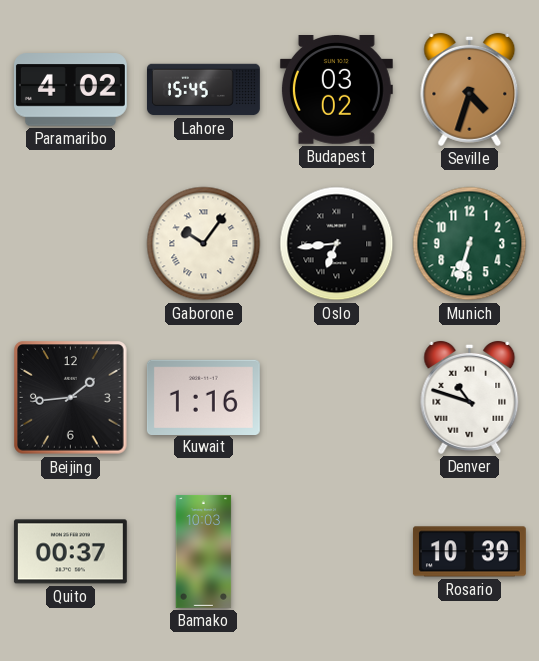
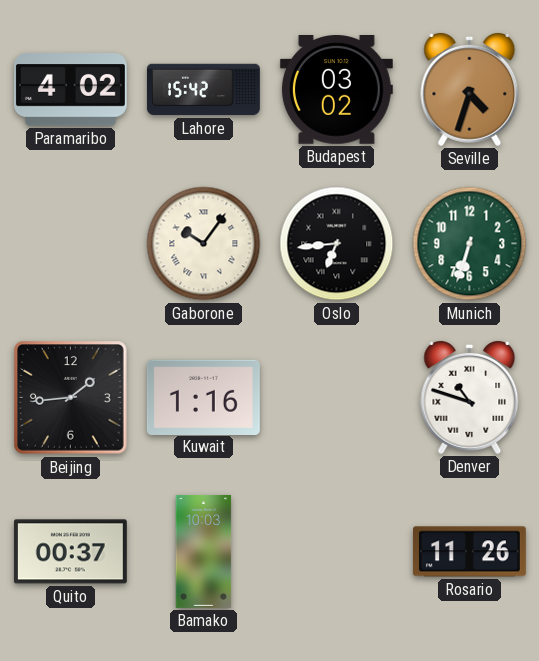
Lahore: 15:45 -> 15:42
Rosario: 10:39 -> 11:26
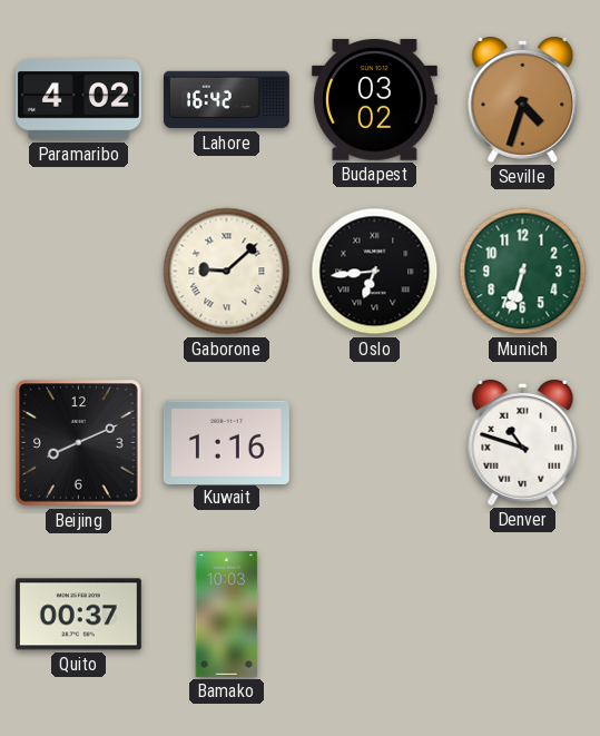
Lahore: 15:42 -> 16:42
Gaborone: 10:06 -> 9:08
Beijing: 1:44 -> 8:11
Rosario: 11:26 -> none
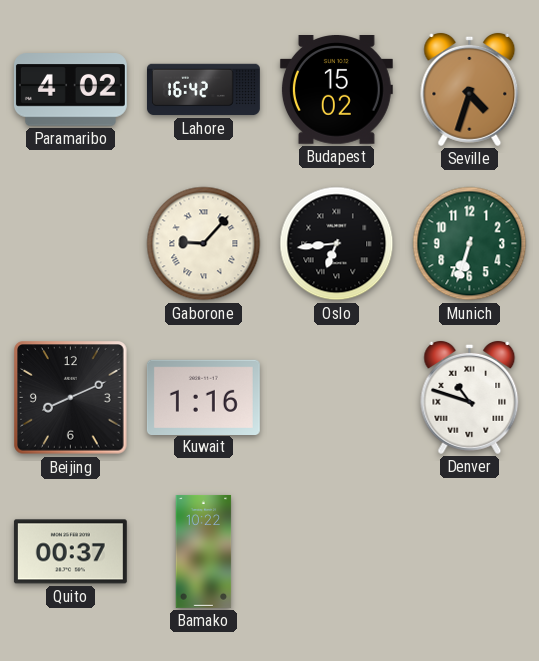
Budapest: 03:02 -> 15:02
Gaborone: 9:08 -> 9:07
Bamako: 10:03 -> 10:22
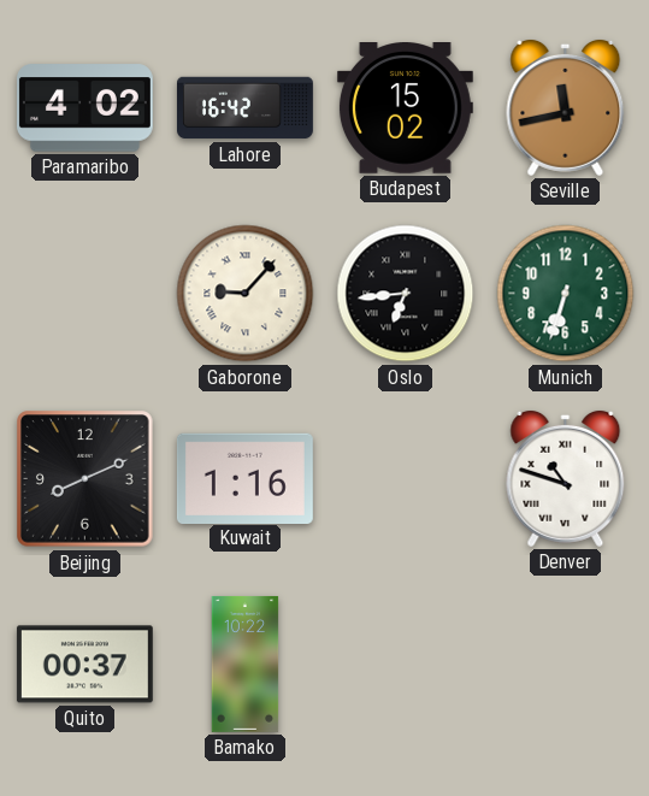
Seville: 4:33 -> 11:43
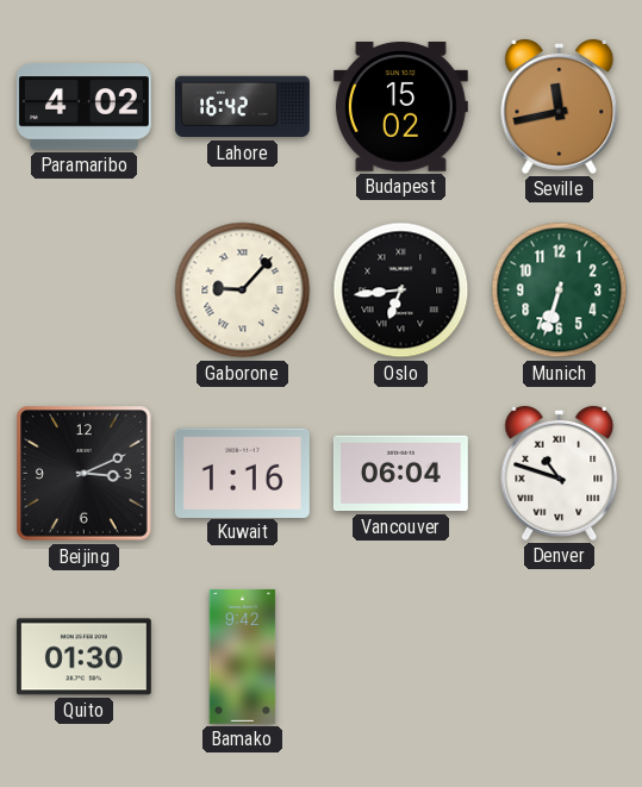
Beijing: 8:11 -> 3:11
Vancouver: none -> 06:04
Quito: 00:37 -> 01:30
Bamako: 10:22 -> 9:42
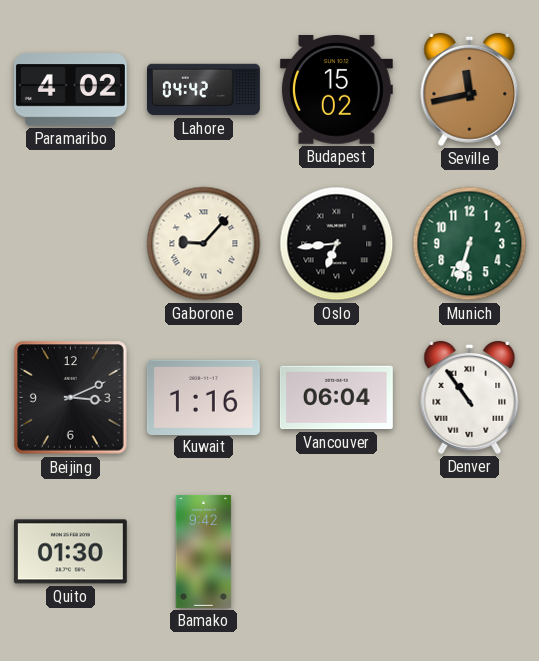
Lahore: 16:42 -> 04:42
Denver: 10:48 -> 10:54
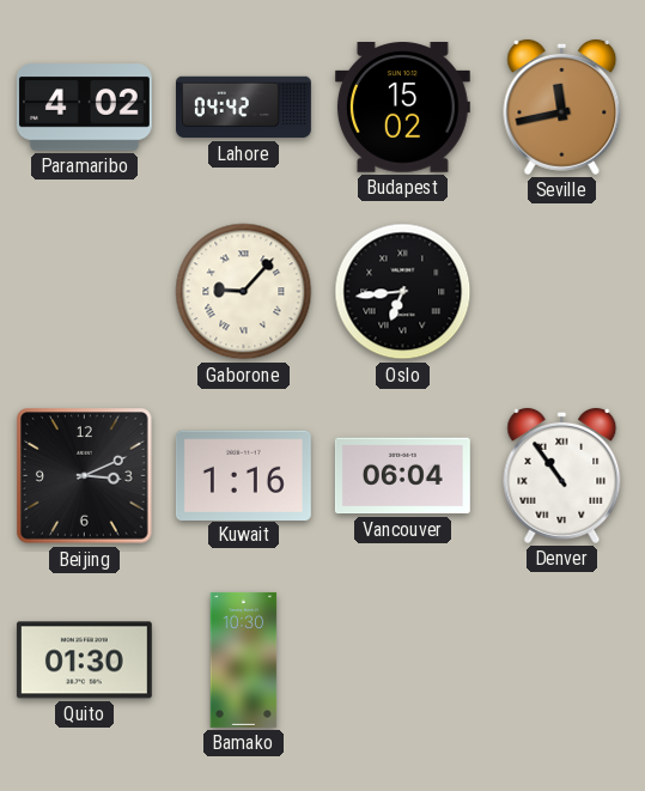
Munich: 6:33 -> none
Bamako: 9:42 -> 10:30
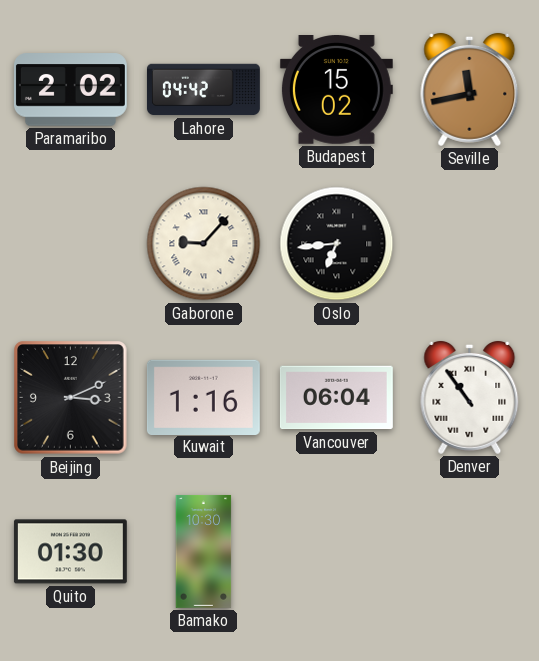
Paramaribo: 4:02 -> 2:02
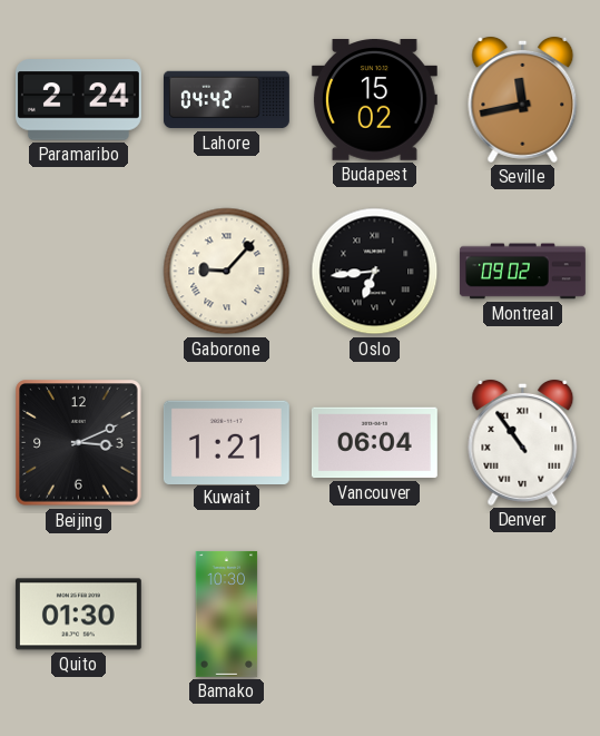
Paramaribo: 2:02 -> 2:24
Montreal: none -> 09:02
Kuwait: 1:16 -> 1:21
